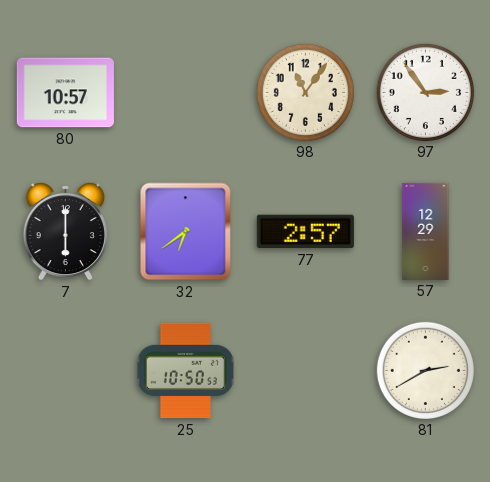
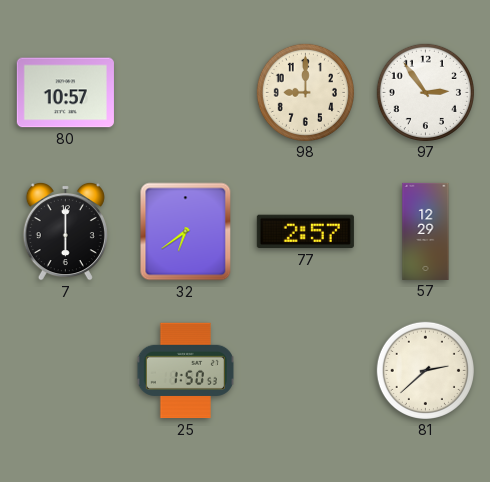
98: 11:06 -> 9:00
25: 10:50 -> 1:50
81: 2:40 -> 2:38
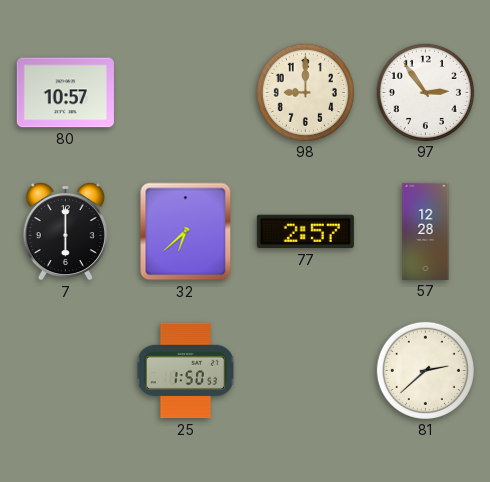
32: 6:39 -> 6:38
57: 12:29 -> 12:28
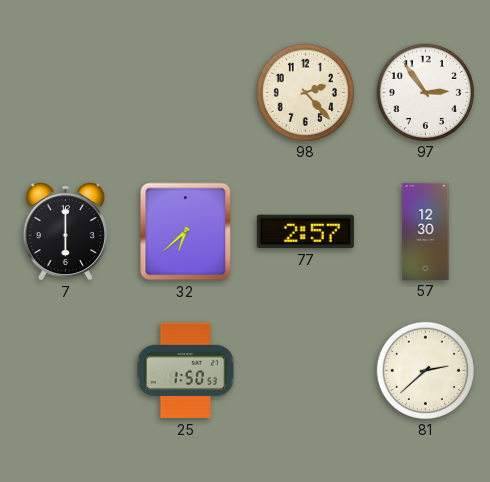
80: 10:57 -> none
98: 9:00 -> 2:23
57: 12:28 -> 12:30
